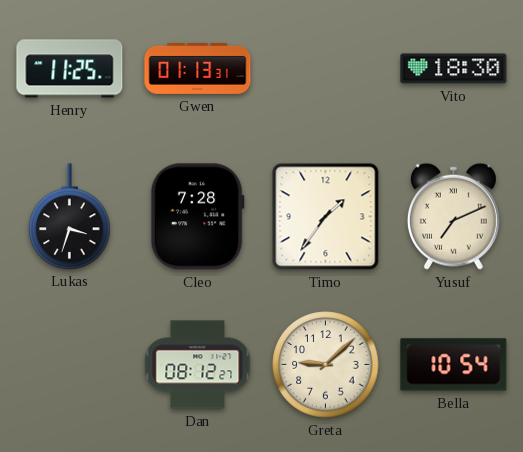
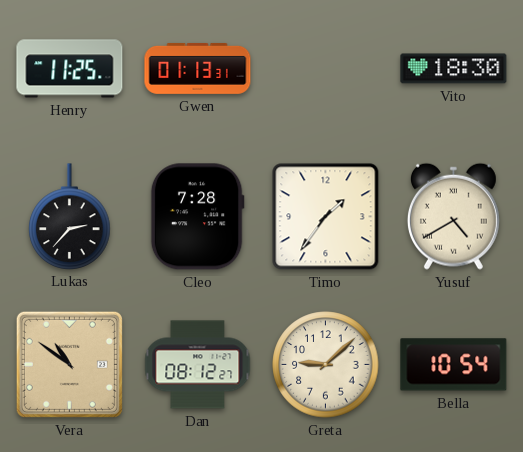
Lukas: 3:33 -> 2:37
Yusuf: 7:11 -> 4:40
Vera: none -> 10:51
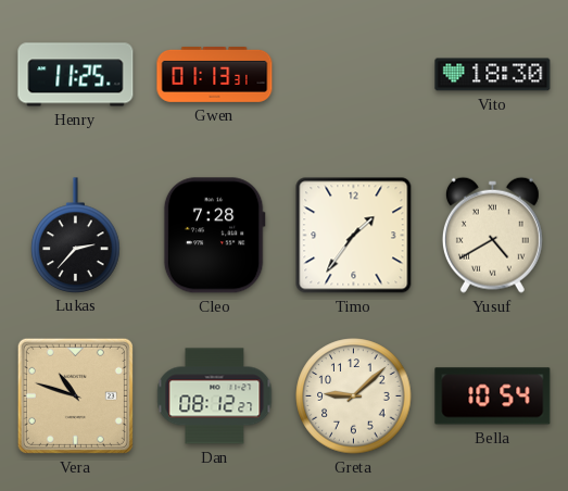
Vera: 10:51 -> 10:48
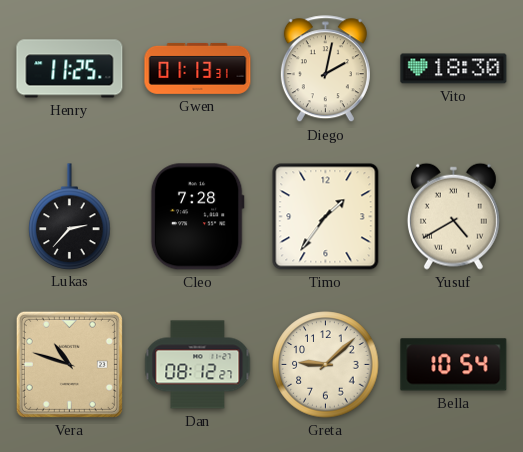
Diego: none -> 2:02
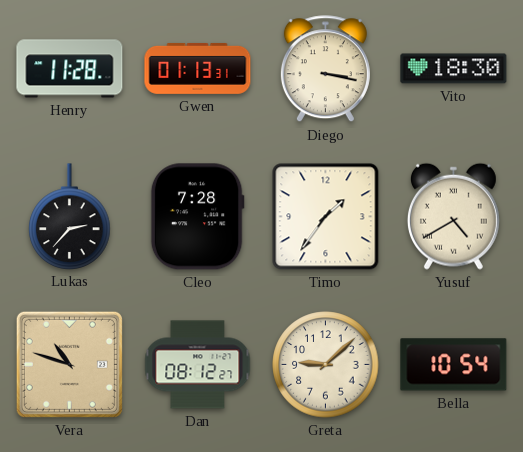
Henry: 11:25 -> 11:28
Diego: 2:02 -> 3:17
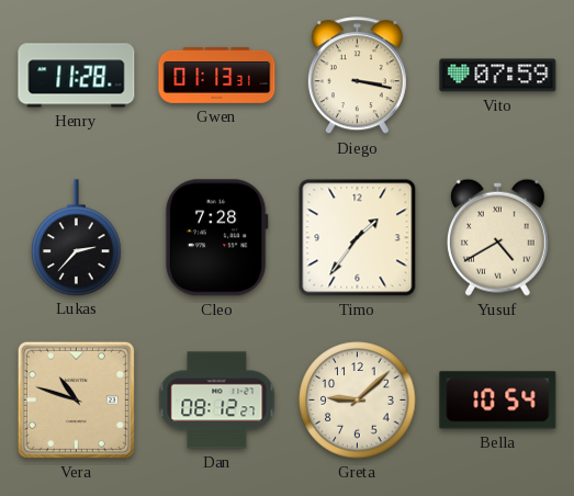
Vito: 18:30 -> 07:59
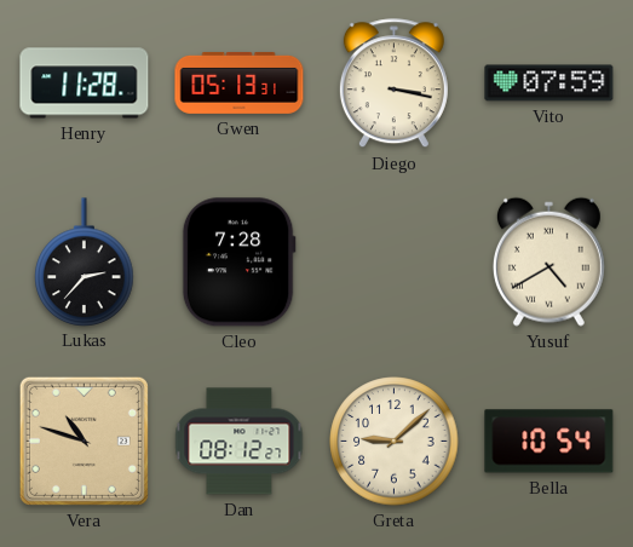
Gwen: 01:13 -> 05:13
Timo: 1:36 -> none
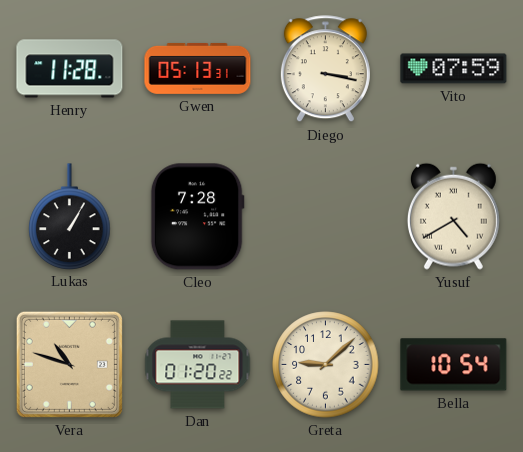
Lukas: 2:37 -> 1:05
Dan: 08:12 -> 01:20
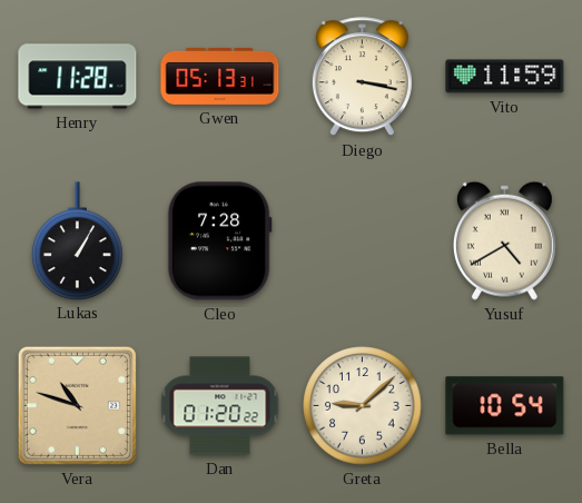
Vito: 07:59 -> 11:59
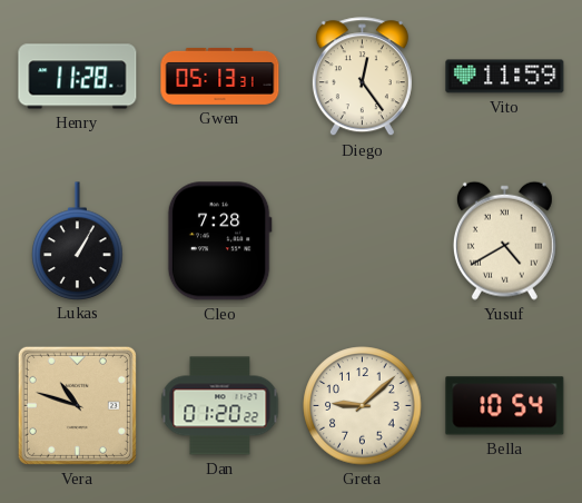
Diego: 3:17 -> 12:24
